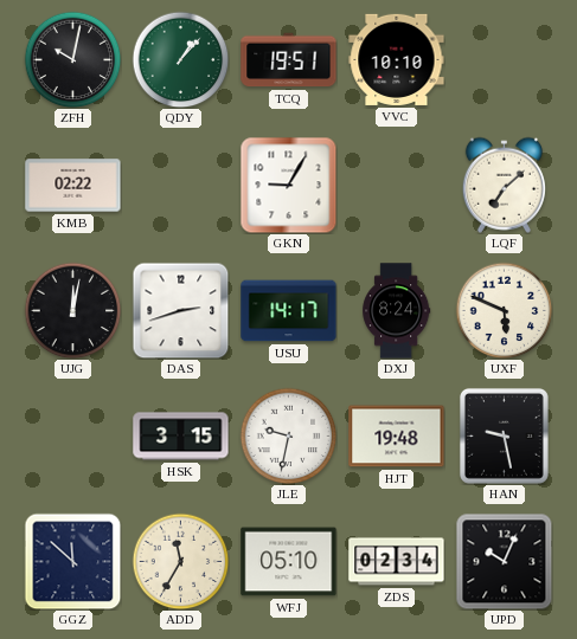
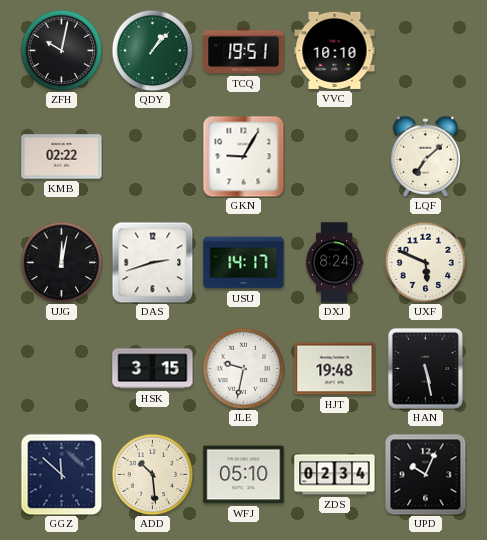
HAN: 9:28 -> 5:28
ADD: 11:35 -> 10:29
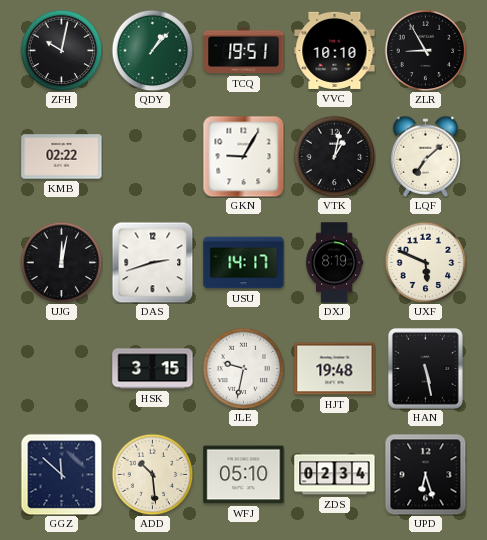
ZLR: none -> 8:55
VTK: none -> 1:02
DXJ: 8:24 -> 8:19
UPD: 10:04 -> 6:27
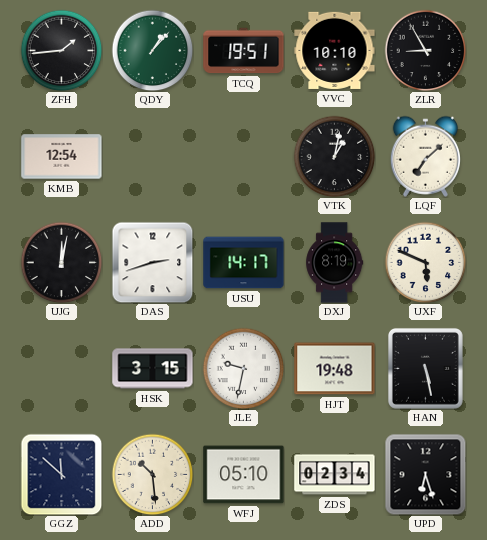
ZFH: 10:02 -> 1:44
KMB: 02:22 -> 12:54
GKN: 9:05 -> none
